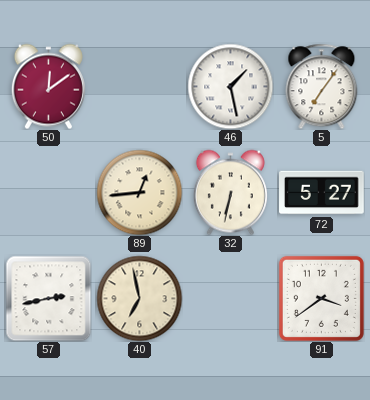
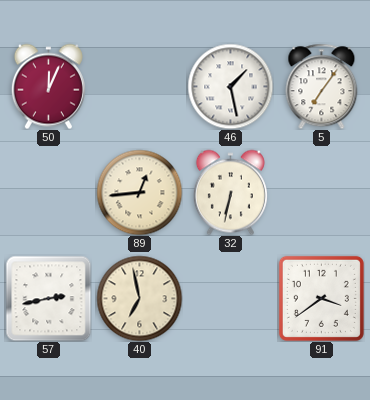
50: 12:09 -> 12:04
72: 5:27 -> none
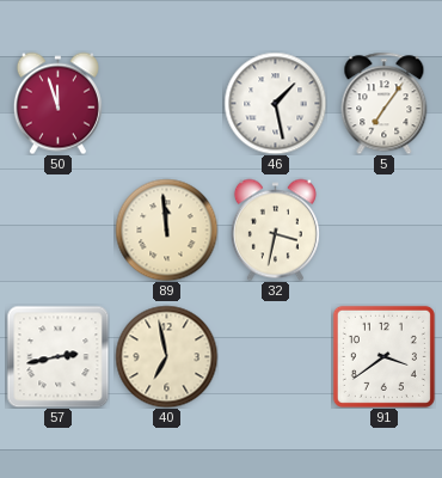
50: 12:04 -> 11:57
89: 12:44 -> 11:59
32: 6:32 -> 3:32
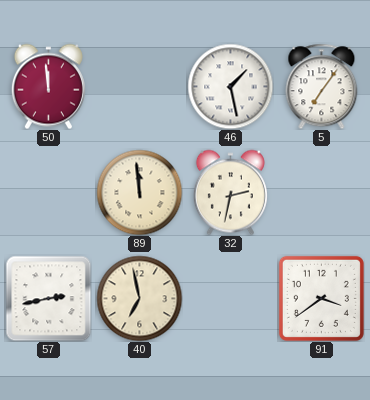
50: 11:57 -> 11:59
32: 3:32 -> 2:32
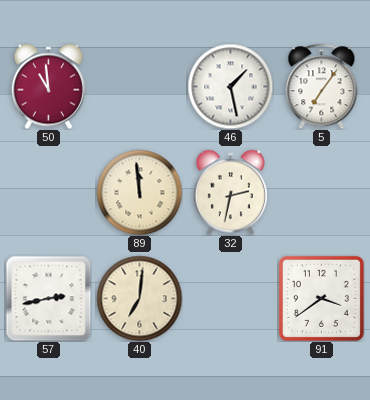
50: 11:59 -> 10:59
40: 6:58 -> 7:01
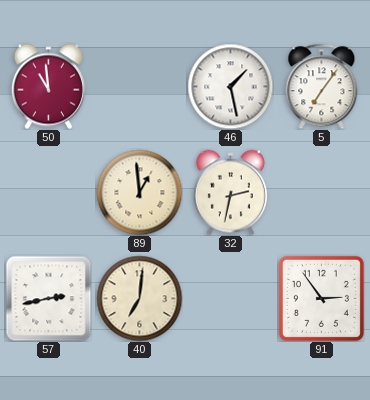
89: 11:59 -> 12:59
91: 3:39 -> 2:54
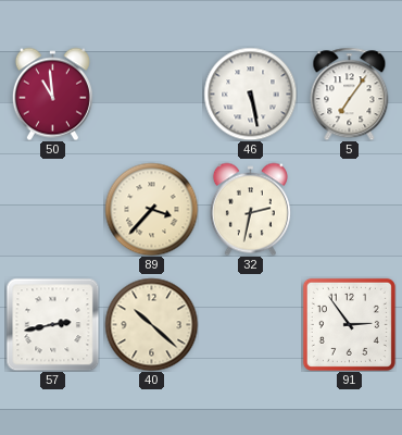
46: 1:28 -> 5:28
89: 12:59 -> 3:37
40: 7:01 -> 10:22
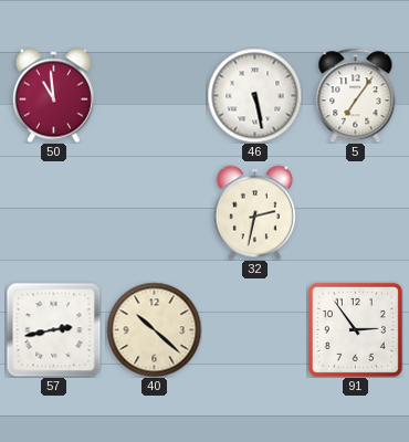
89: 3:37 -> none
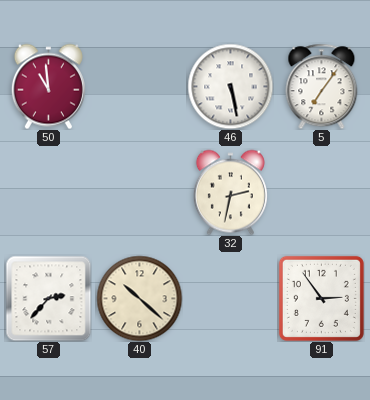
57: 2:43 -> 2:37
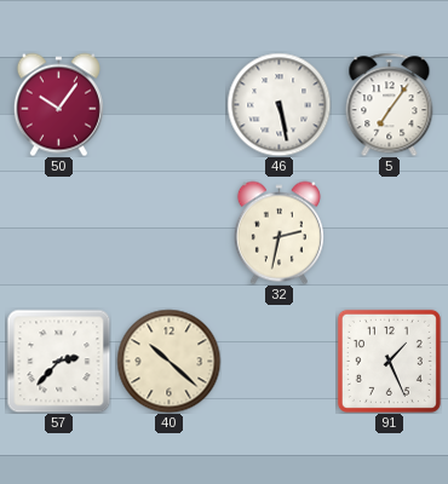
50: 10:59 -> 10:06
91: 2:54 -> 1:26
